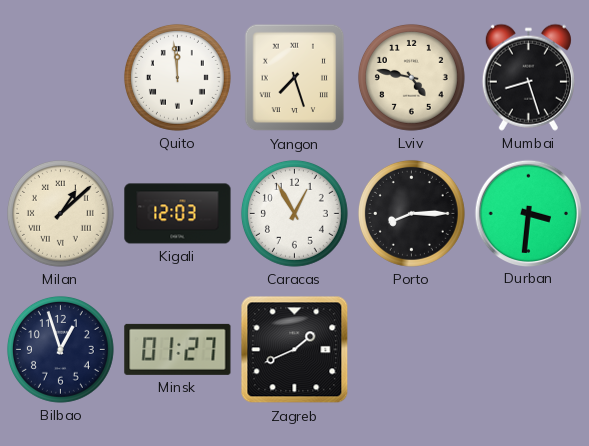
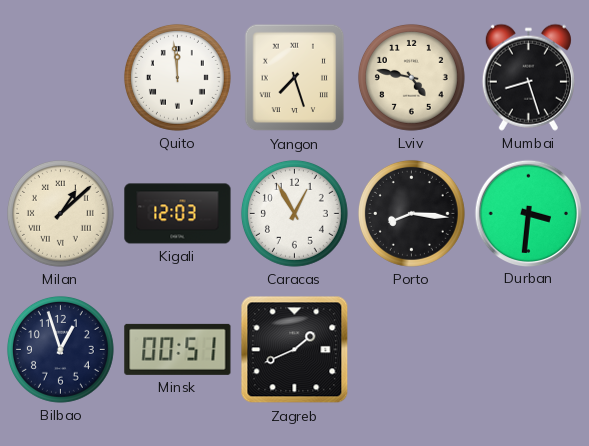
Porto: 8:15 -> 8:16
Minsk: 01:27 -> 00:51
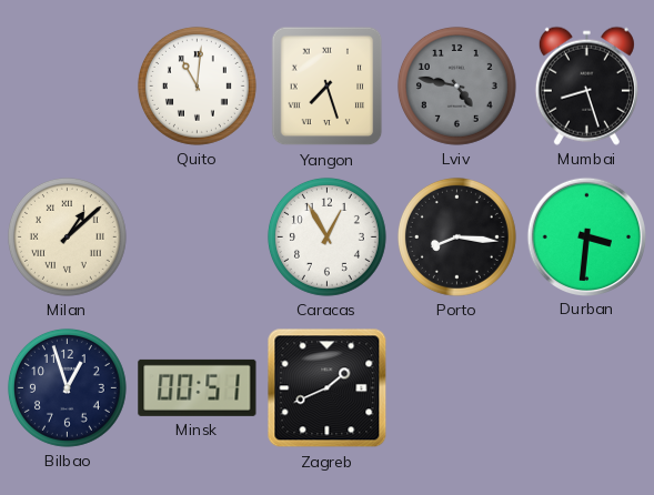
Quito: 11:59 -> 11:01
Lviv dial: cream -> grey
Kigali: 12:03 -> none
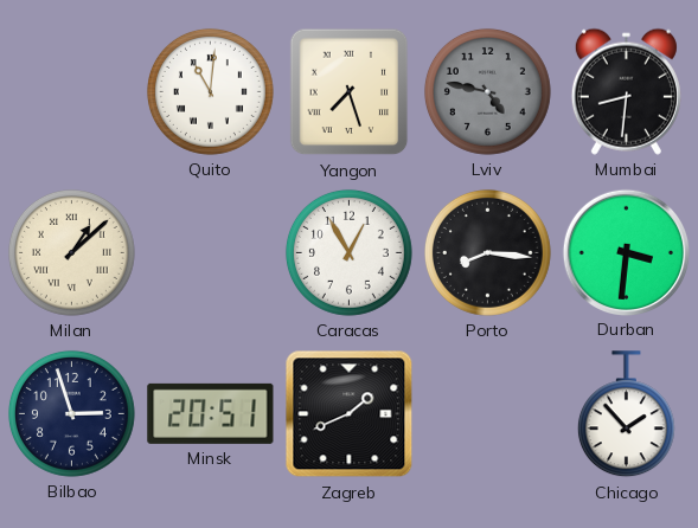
Mumbai: 8:27 -> 8:31
Bilbao: 12:57 -> 2:57
Minsk: 00:51 -> 20:51
Chicago: none -> 1:53
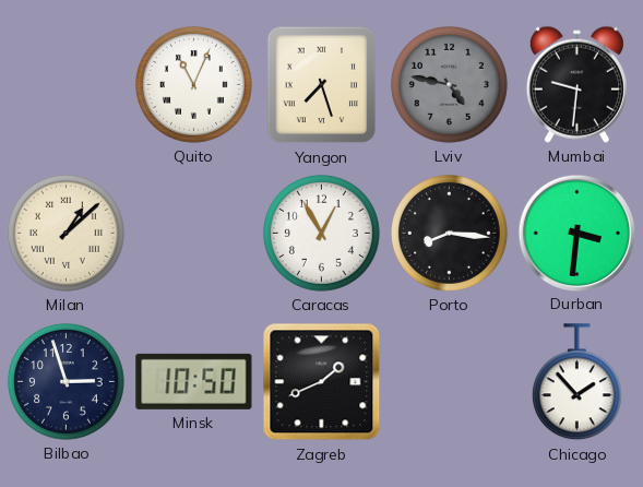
Quito: 11:01 -> 11:04
Mumbai: 8:31 -> 9:31
Minsk: 20:51 -> 10:50
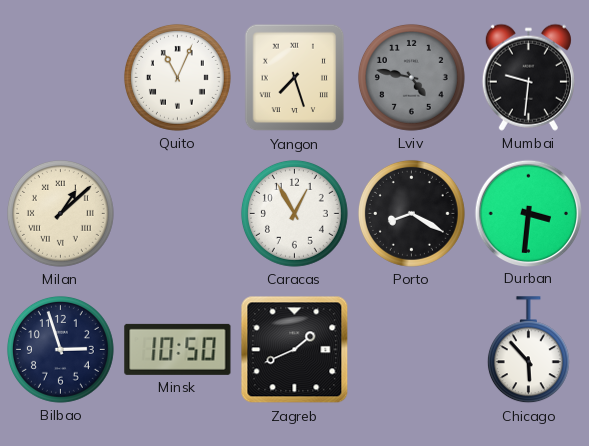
Porto: 8:16 -> 8:20
Chicago: 1:53 -> 5:53
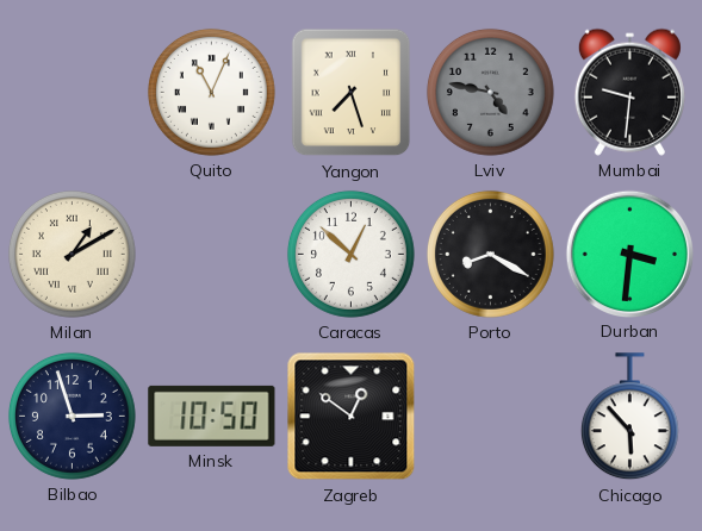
Milan: 1:08 -> 1:10
Caracas: 12:55 -> 12:52
Zagreb: 1:41 -> 12:51
